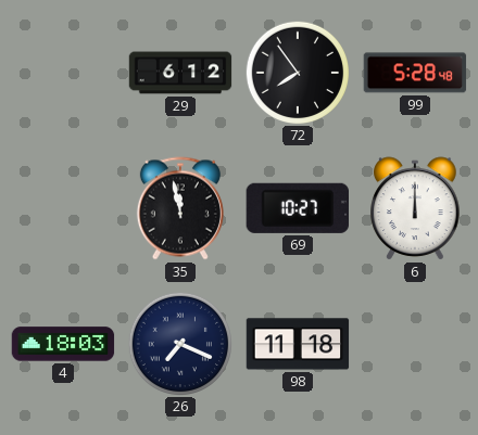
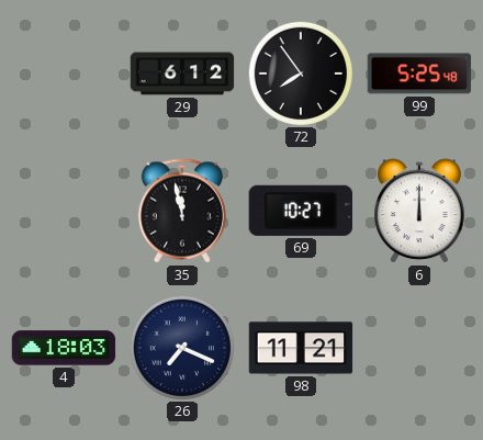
99: 5:28 -> 5:25
98: 11:18 -> 11:21
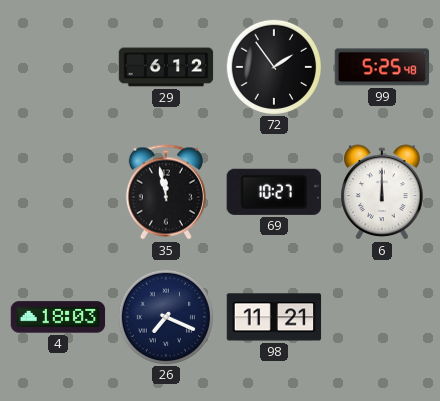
72: 7:54 -> 1:54
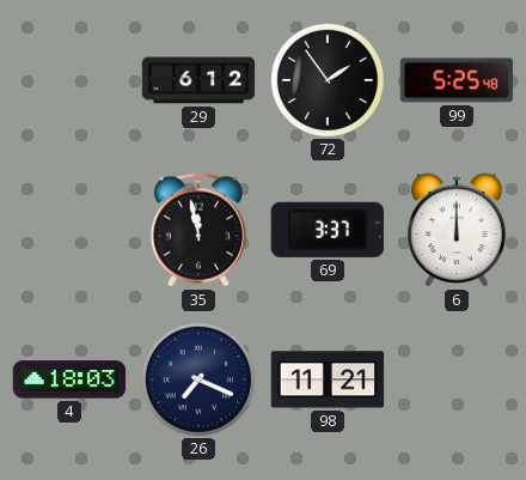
69: 10:27 -> 3:37
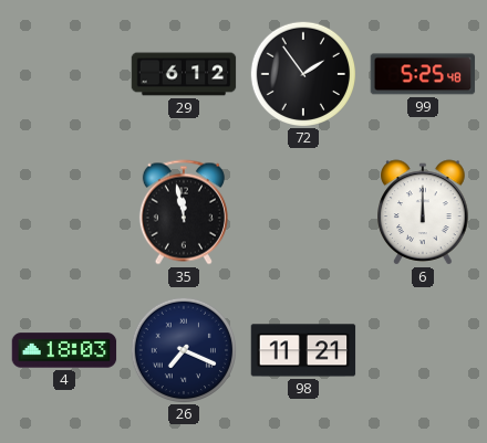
69: 3:37 -> none
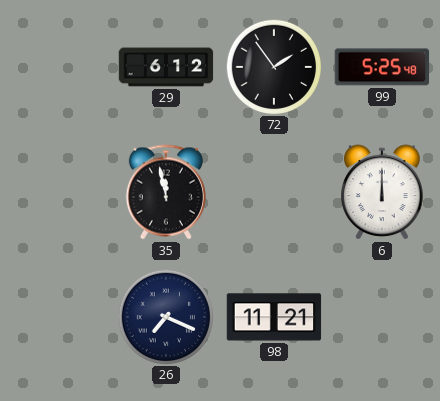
4: 18:03 -> none
